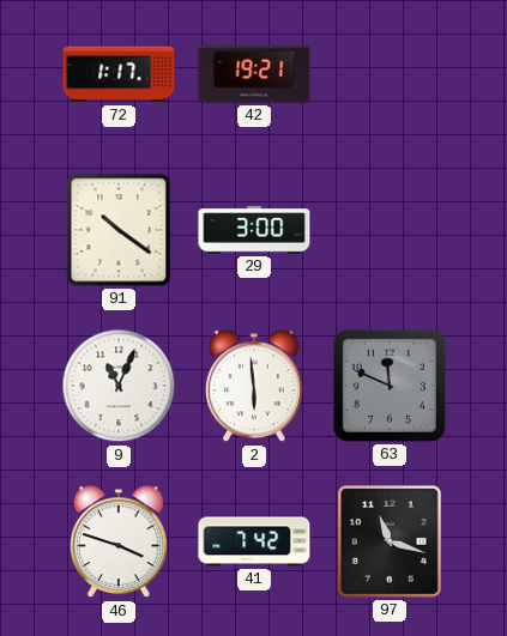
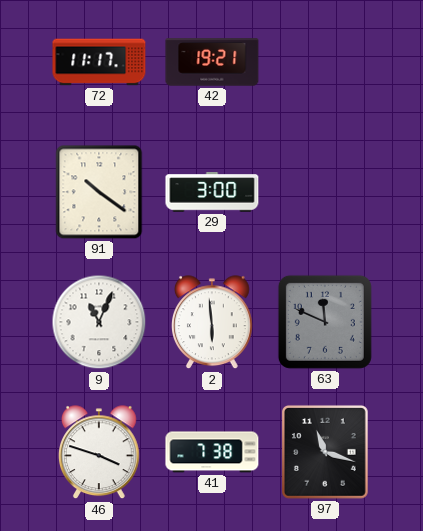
72: 1:17 -> 11:17
41: 7:42 -> 7:38
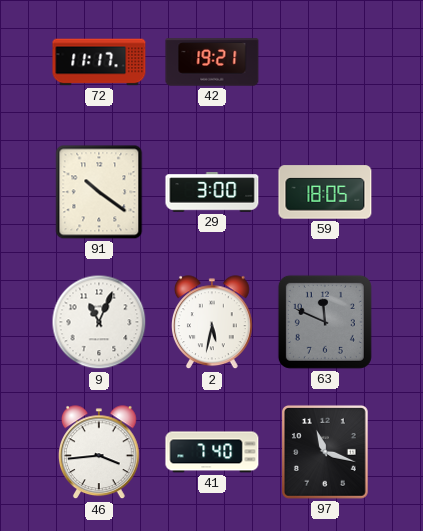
59: none -> 18:05
2: 5:59 -> 5:32
46: 3:48 -> 3:44
41: 7:38 -> 7:40
